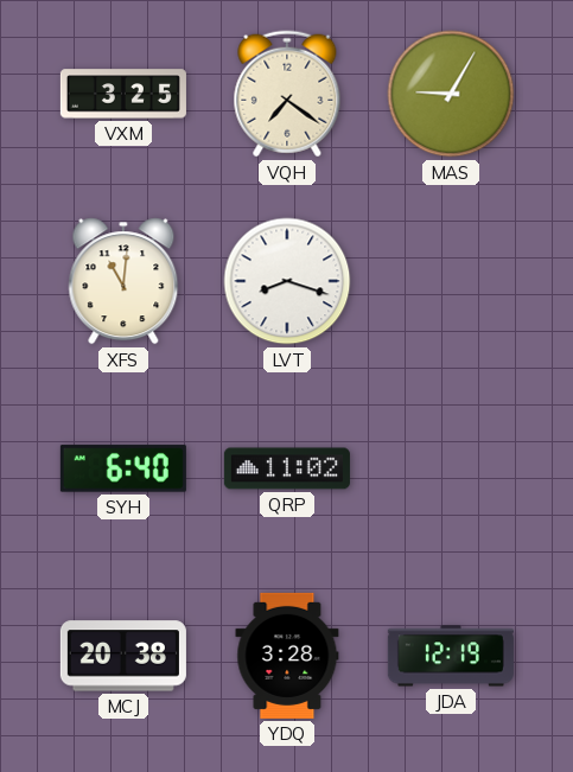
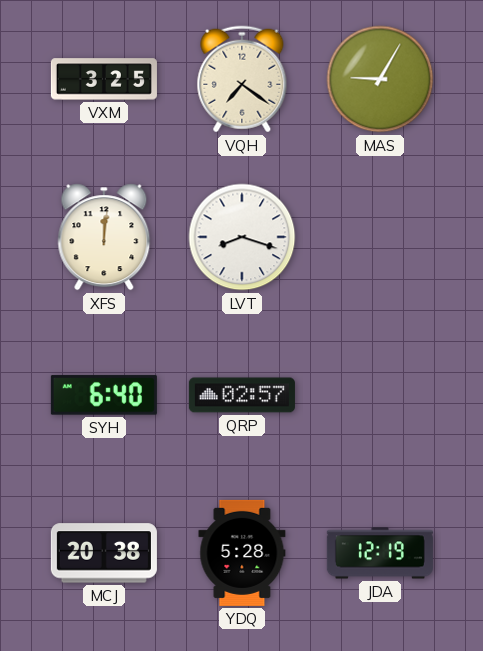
XFS: 11:01 -> 12:01
QRP: 11:02 -> 02:57
YDQ: 3:28 -> 5:28
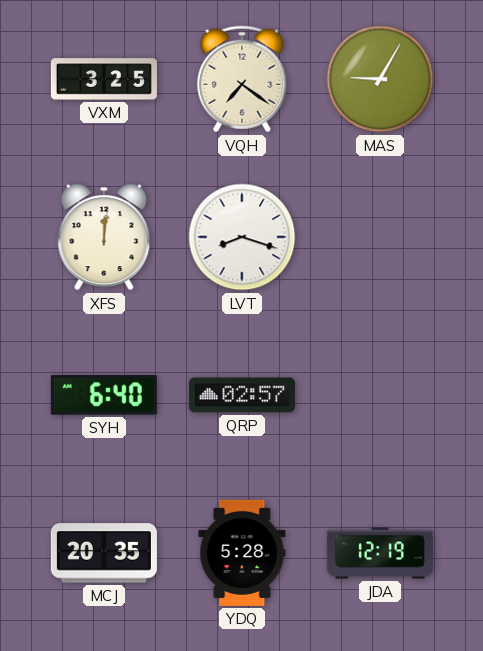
MCJ: 20:38 -> 20:35
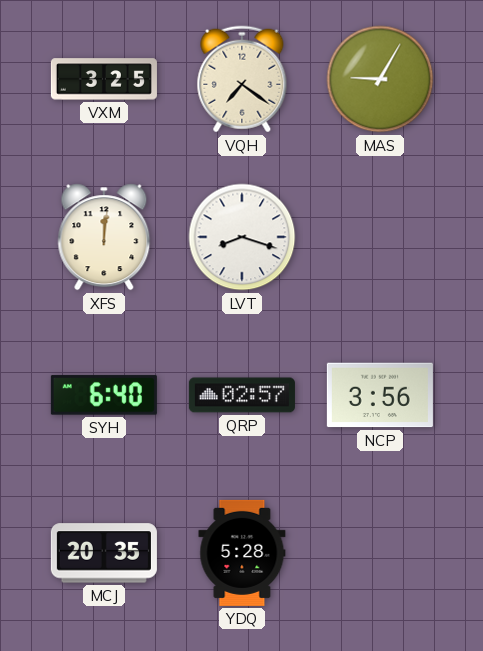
NCP: none -> 3:56
JDA: 12:19 -> none
